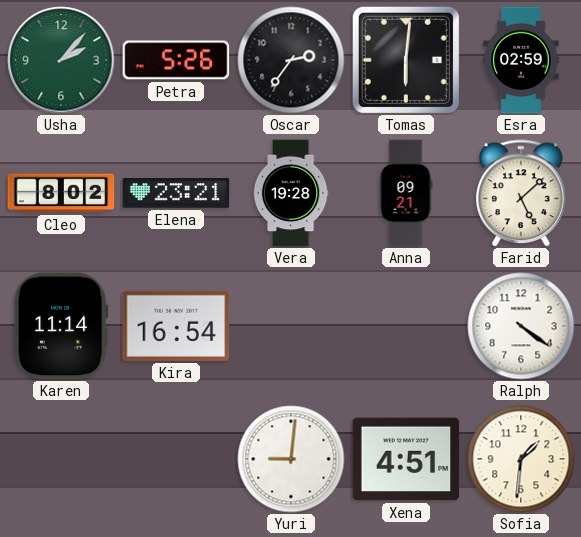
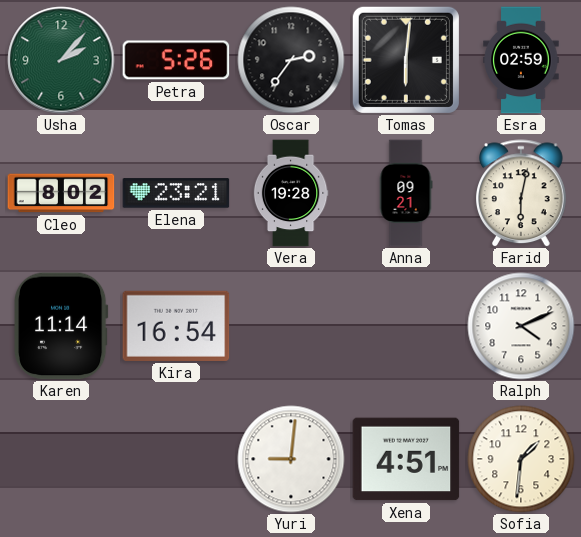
Farid: 5:08 -> 6:02
Ralph: 4:21 -> 4:11
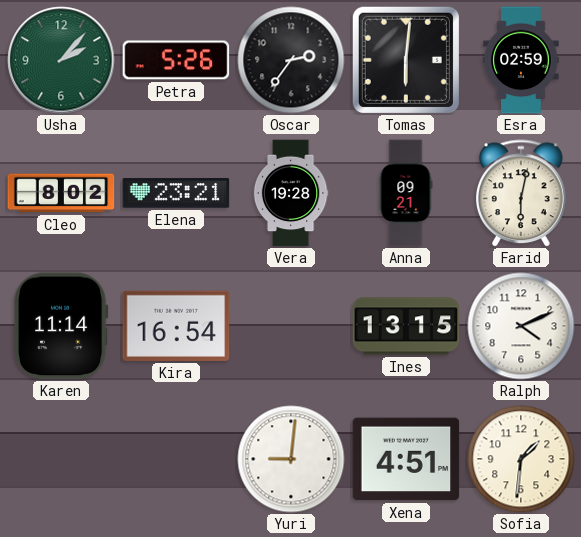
Ines: none -> 13:15
